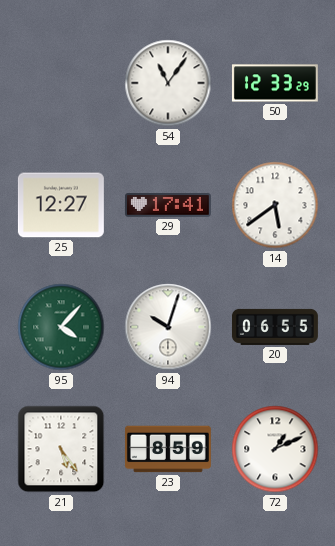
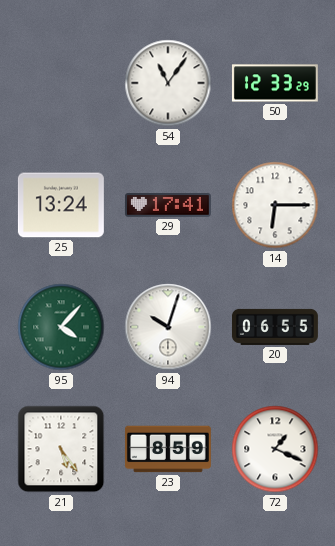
25: 12:27 -> 13:24
14: 5:39 -> 6:15
72: 1:11 -> 1:19
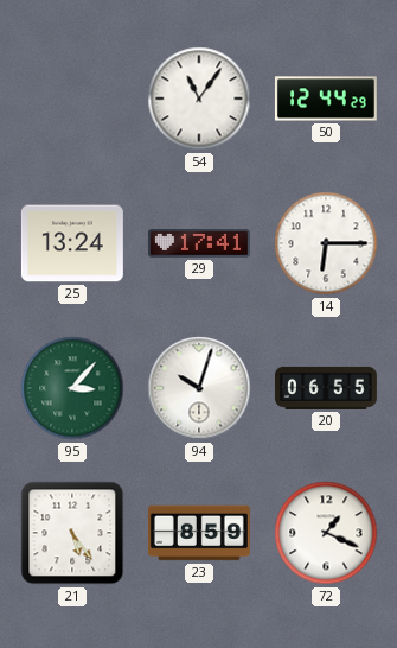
50: 12:33 -> 12:44
95: 4:07 -> 3:07
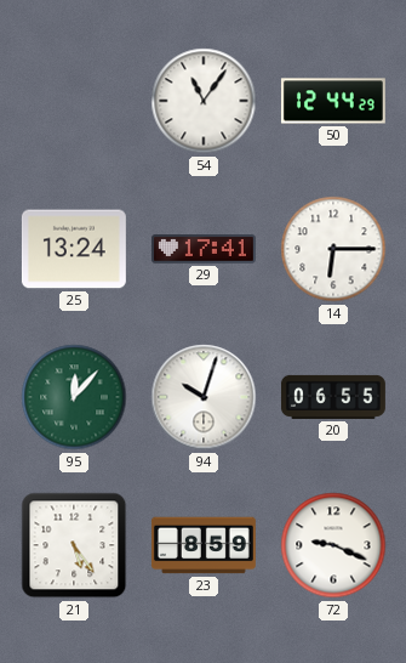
95: 3:07 -> 12:07
72: 1:19 -> 9:19
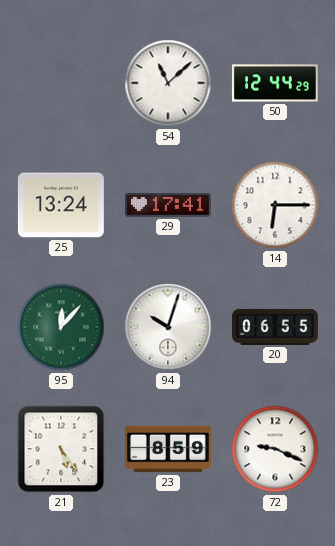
54: 11:06 -> 11:08
